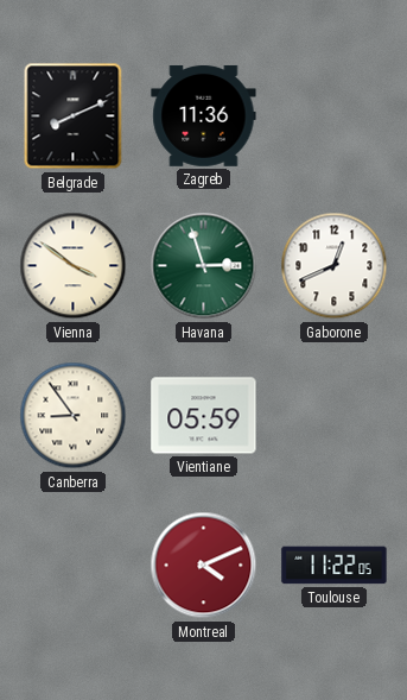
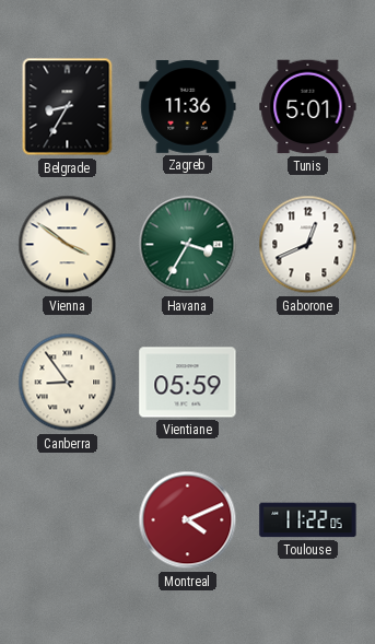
Belgrade: 8:11 -> 8:35
Tunis: none -> 5:01
Havana: 2:57 -> 3:35
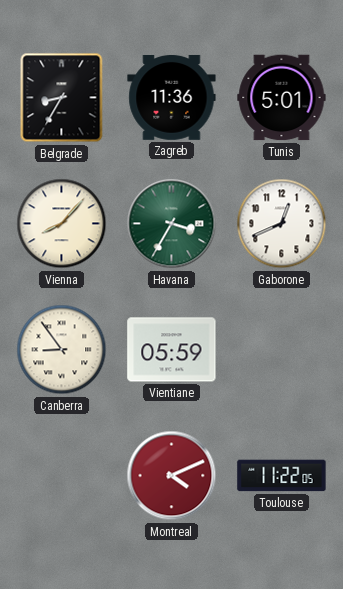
Vienna: 3:51 -> 8:07
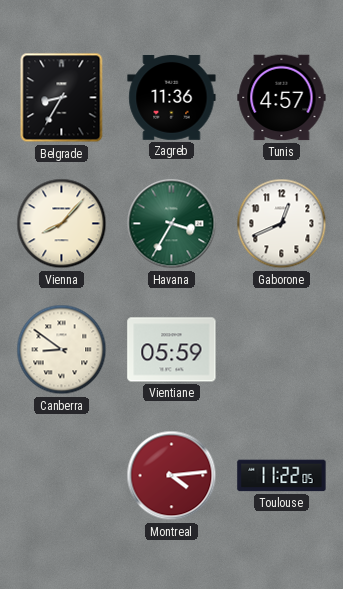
Tunis: 5:01 -> 4:57
Canberra: 8:54 -> 8:51
Montreal: 4:11 -> 4:14
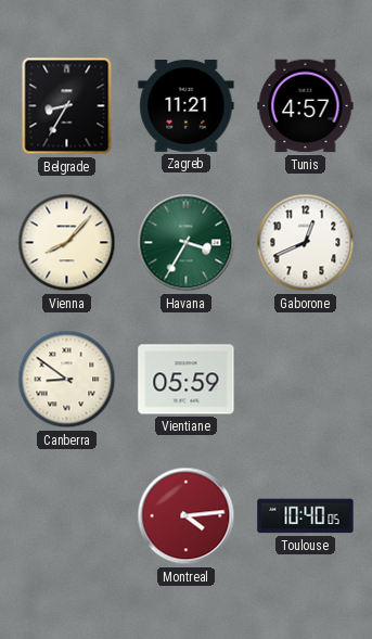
Zagreb: 11:36 -> 11:21
Toulouse: 11:22 -> 10:40
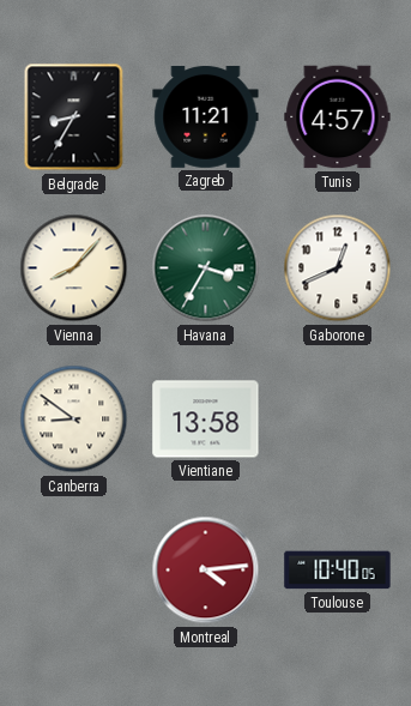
Vientiane: 05:59 -> 13:58
